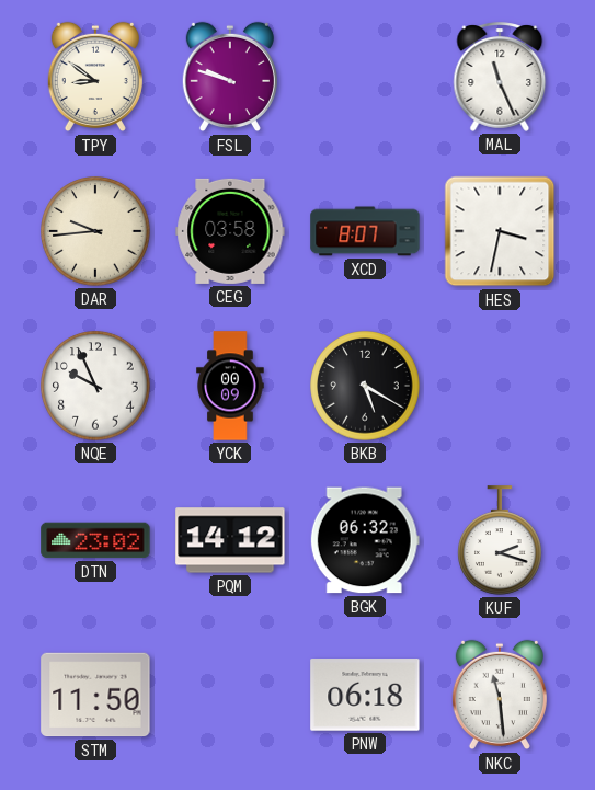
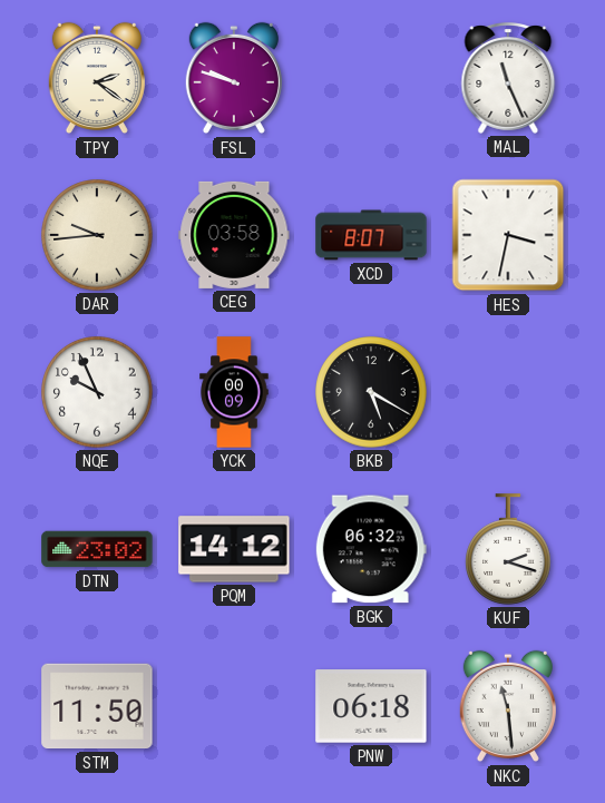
TPY: 8:51 -> 2:21
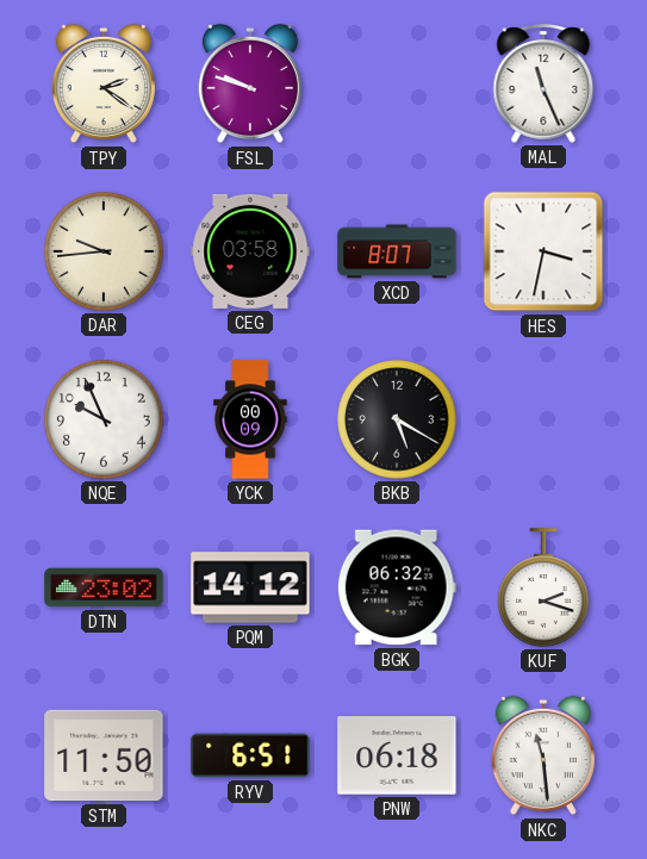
RYV: none -> 6:51
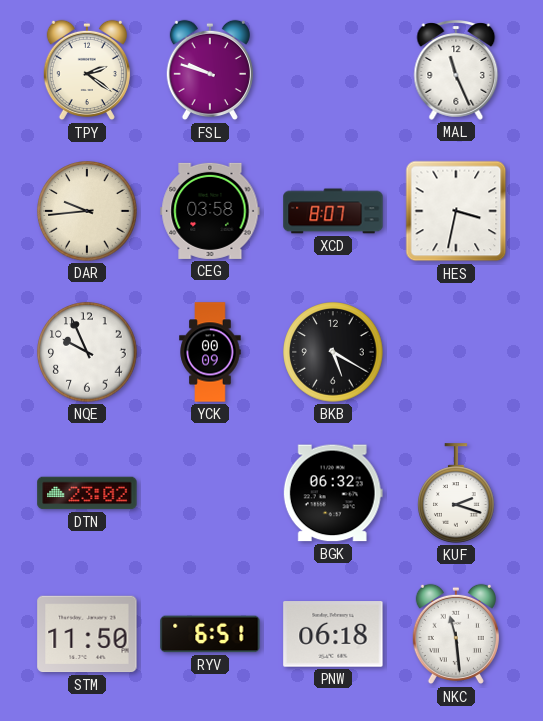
PQM: 14:12 -> none
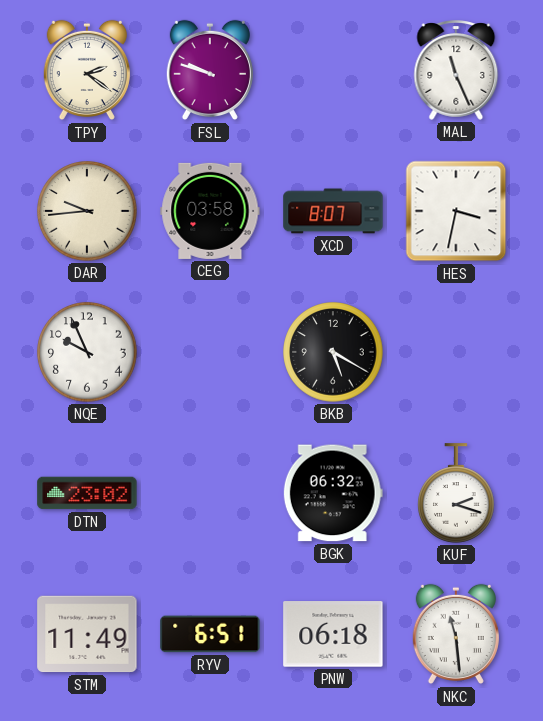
YCK: 00:09 -> none
STM: 11:50 -> 11:49
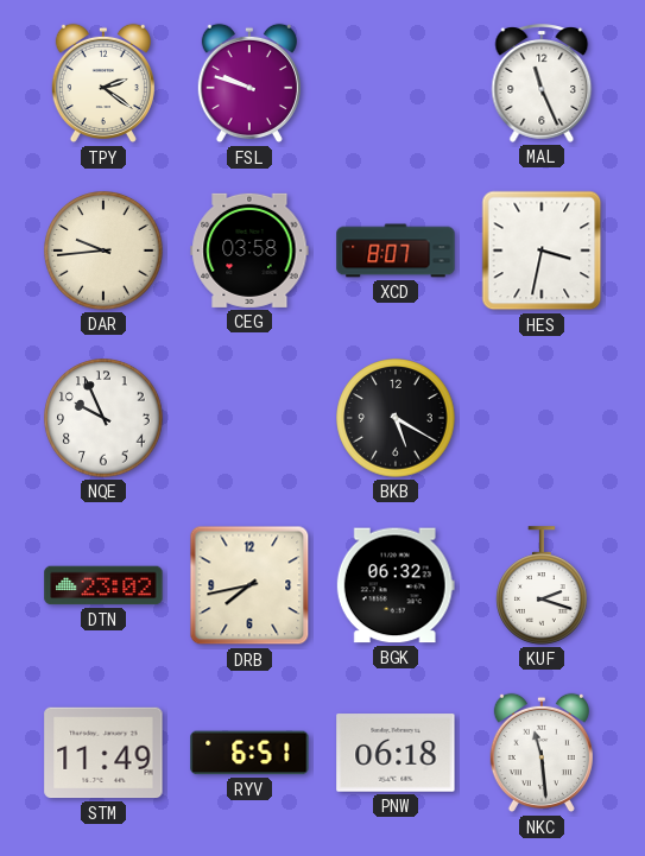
DRB: none -> 7:43
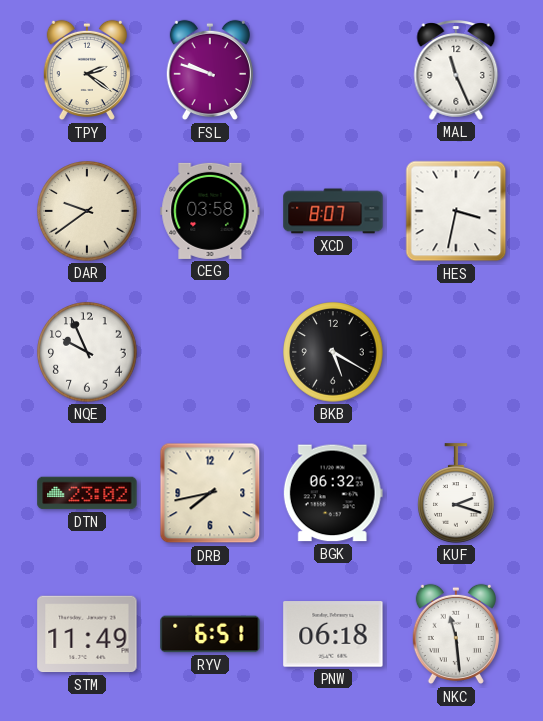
DAR: 9:44 -> 9:39
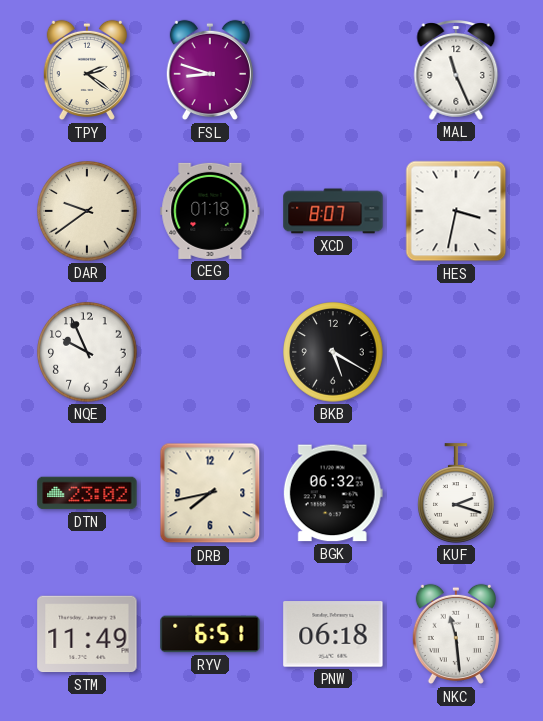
FSL: 9:48 -> 8:48
CEG: 03:58 -> 01:18
